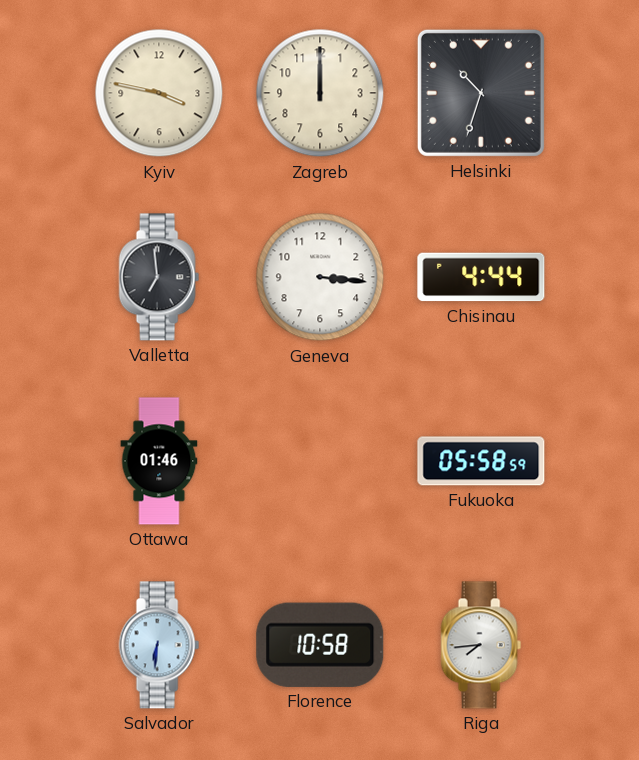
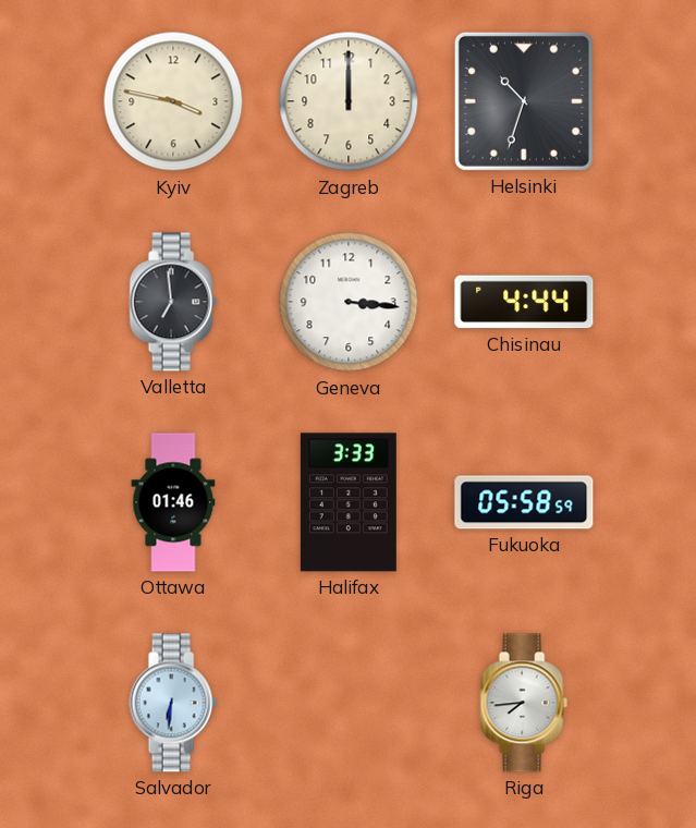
Halifax: none -> 3:33
Florence: 10:58 -> none
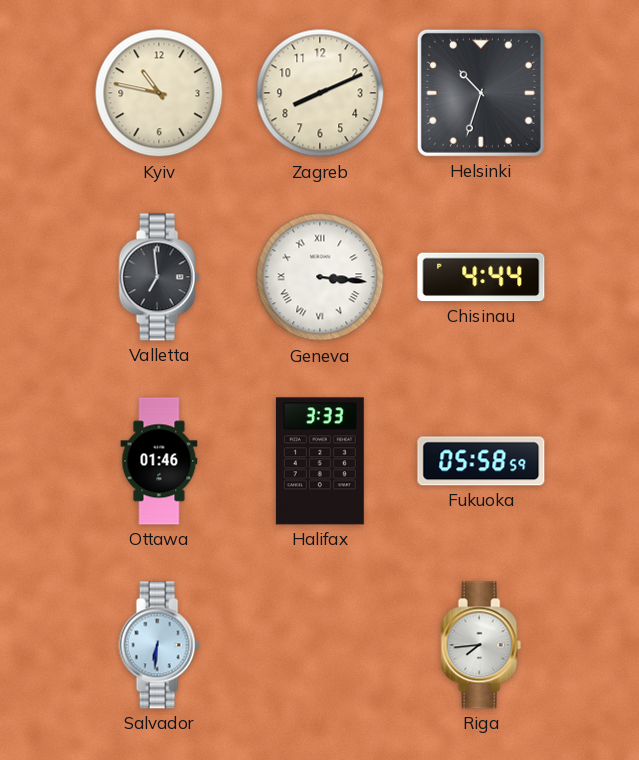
Kyiv: 3:47 -> 10:47
Zagreb: 12:00 -> 8:11
Geneva numerals: Arabic -> Roman
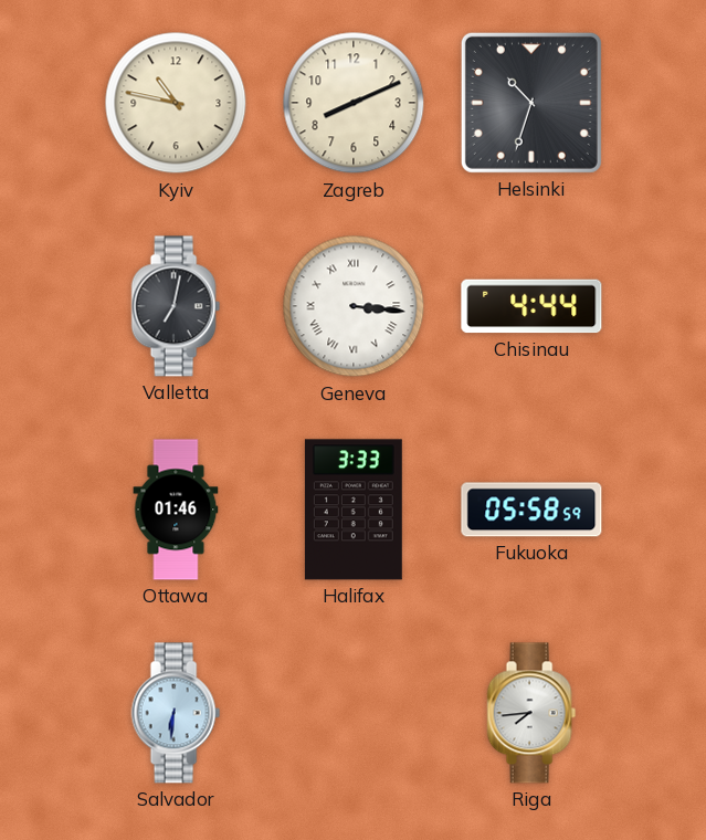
Valletta: 6:59 -> 7:02
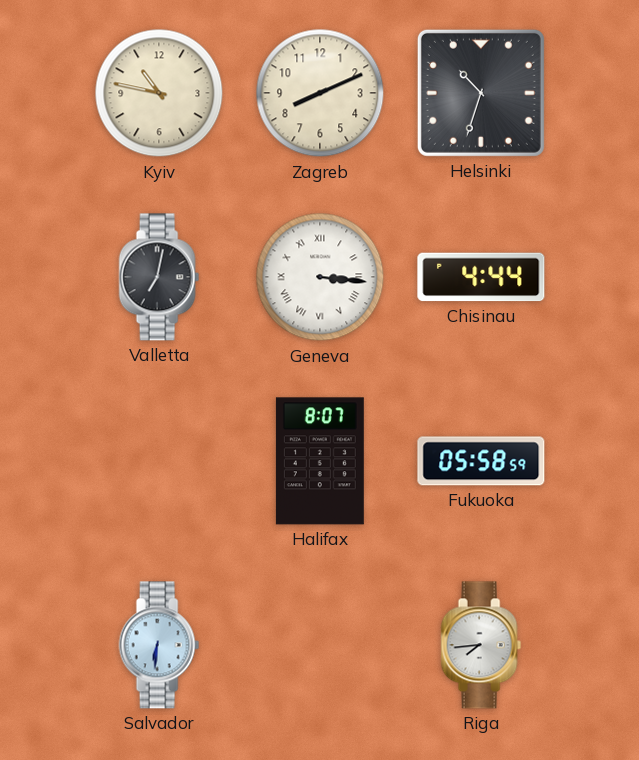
Ottawa: 01:46 -> none
Halifax: 3:33 -> 8:07
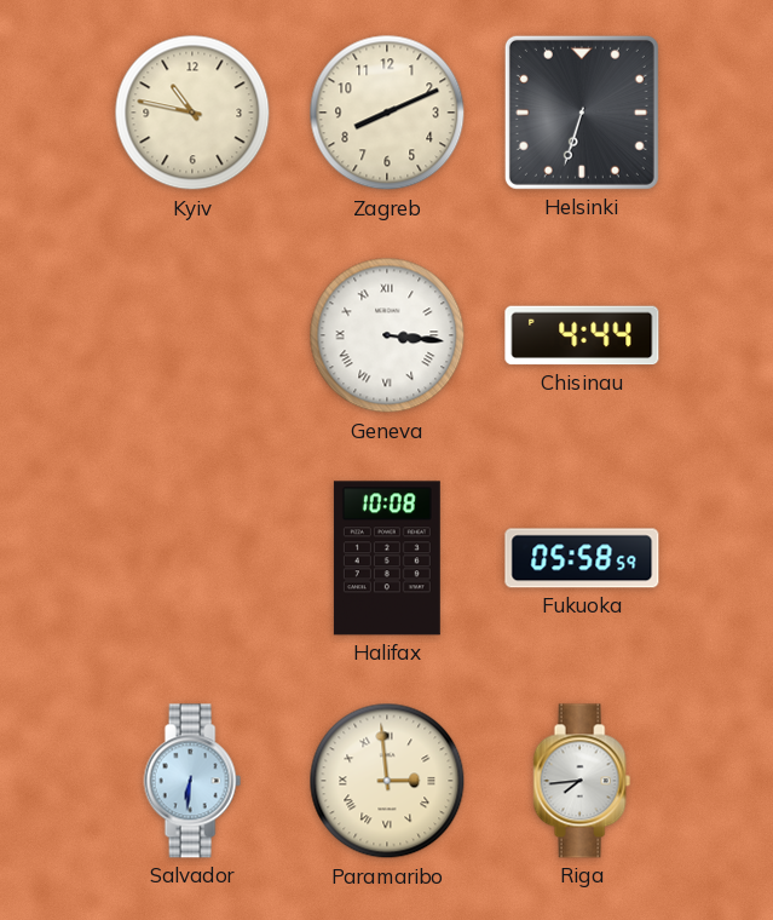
Helsinki: 10:33 -> 6:33
Valletta: 7:02 -> none
Halifax: 8:07 -> 10:08
Paramaribo: none -> 2:59
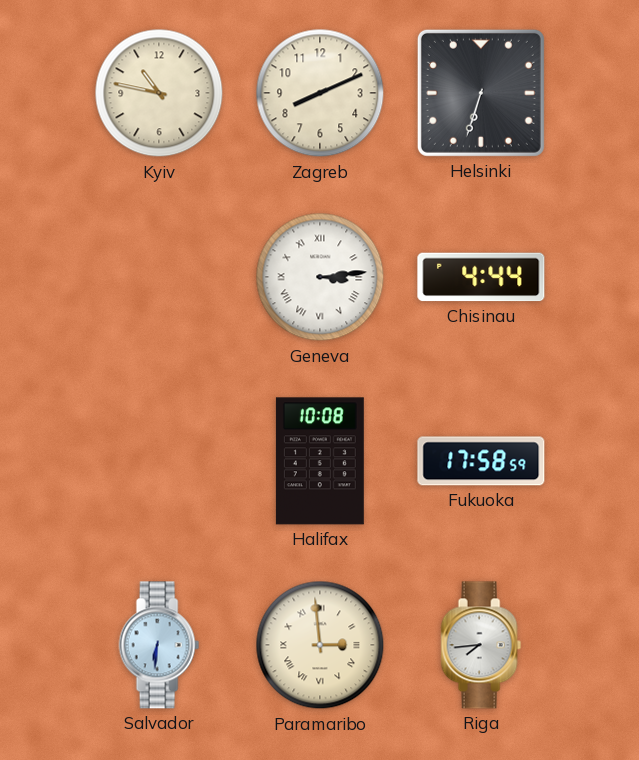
Geneva: 3:16 -> 3:14
Fukuoka: 05:58 -> 17:58
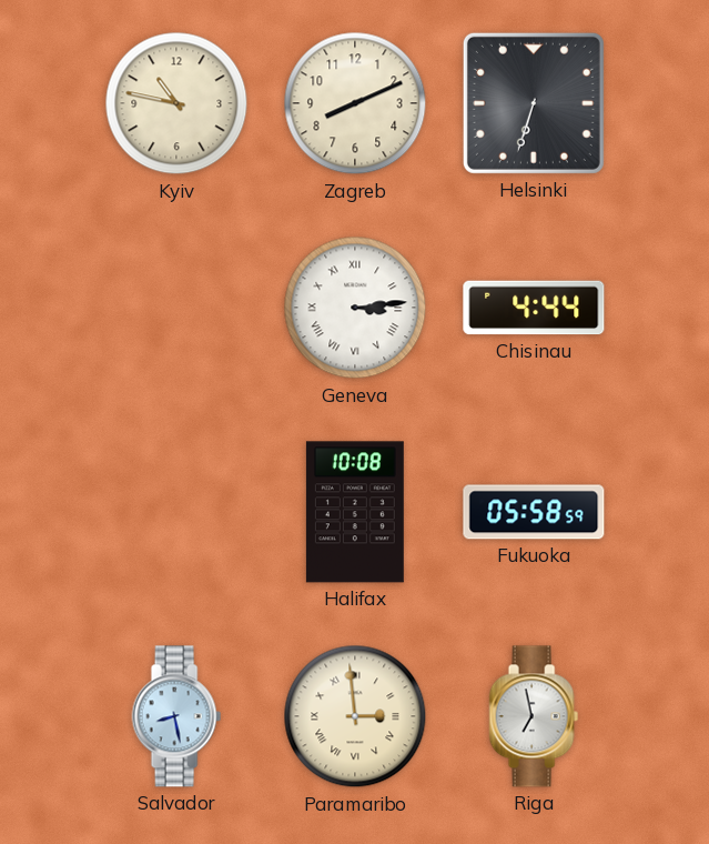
Fukuoka: 17:58 -> 05:58
Salvador: 6:31 -> 8:28
Riga: 7:44 -> 6:58
